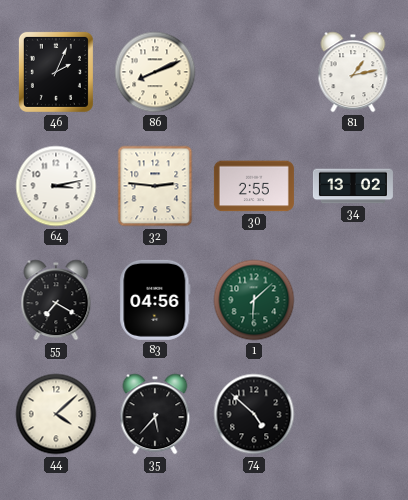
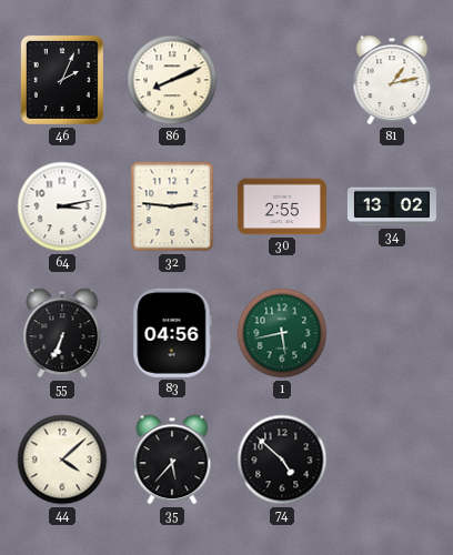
55: 7:20 -> 6:34
1: 6:08 -> 5:43
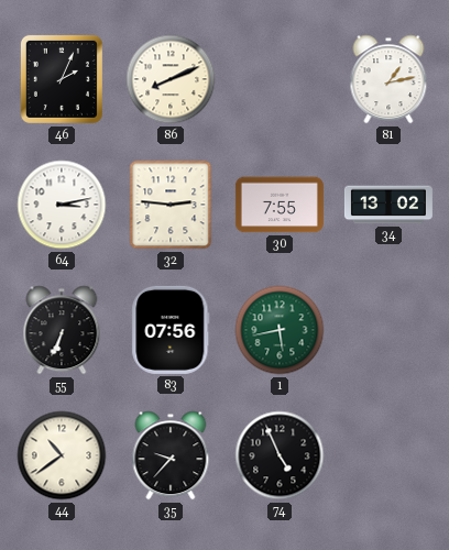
30: 2:55 -> 7:55
83: 04:56 -> 07:56
44: 4:08 -> 10:39
35: 5:37 -> 9:37
74: 4:52 -> 4:56
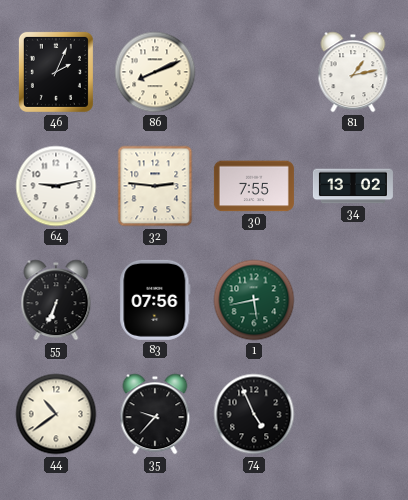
64: 3:13 -> 9:13
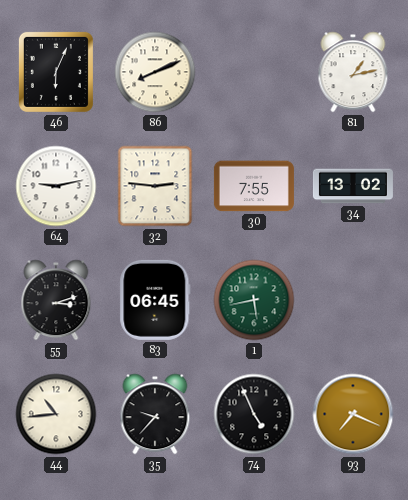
46: 2:04 -> 6:04
55: 6:34 -> 3:12
83: 07:56 -> 06:45
44: 10:39 -> 10:44
93: none -> 7:19
